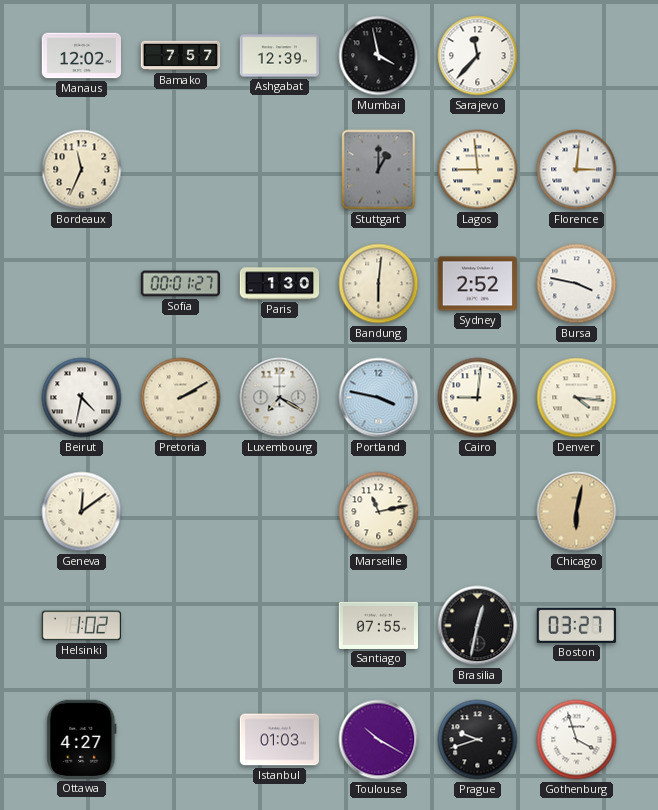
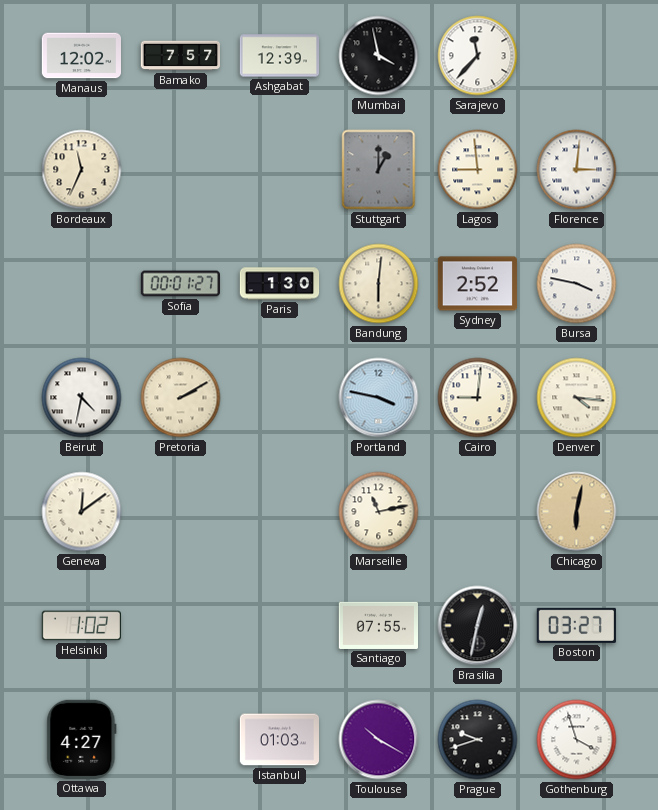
Luxembourg: 7:20 -> none
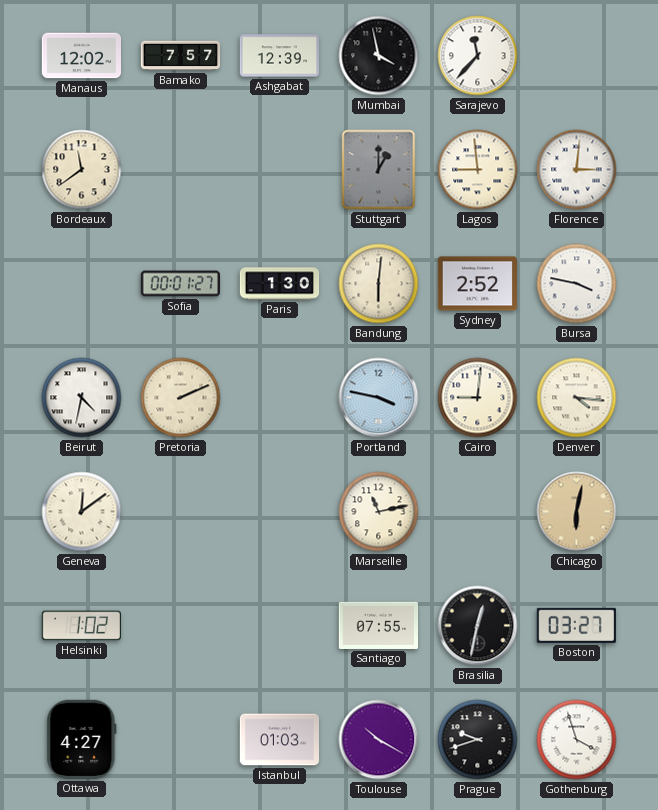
Bordeaux: 11:34 -> 11:39
Pretoria: 2:10 -> 2:11
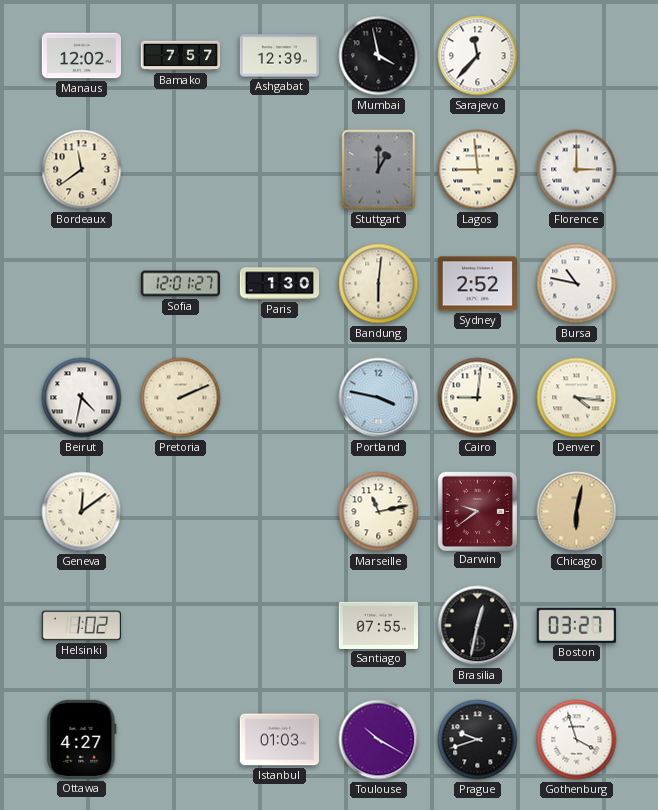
Florence: 3:01 -> 3:00
Sofia: 00:01 -> 12:01
Bursa: 3:47 -> 10:47
Darwin: none -> 9:39
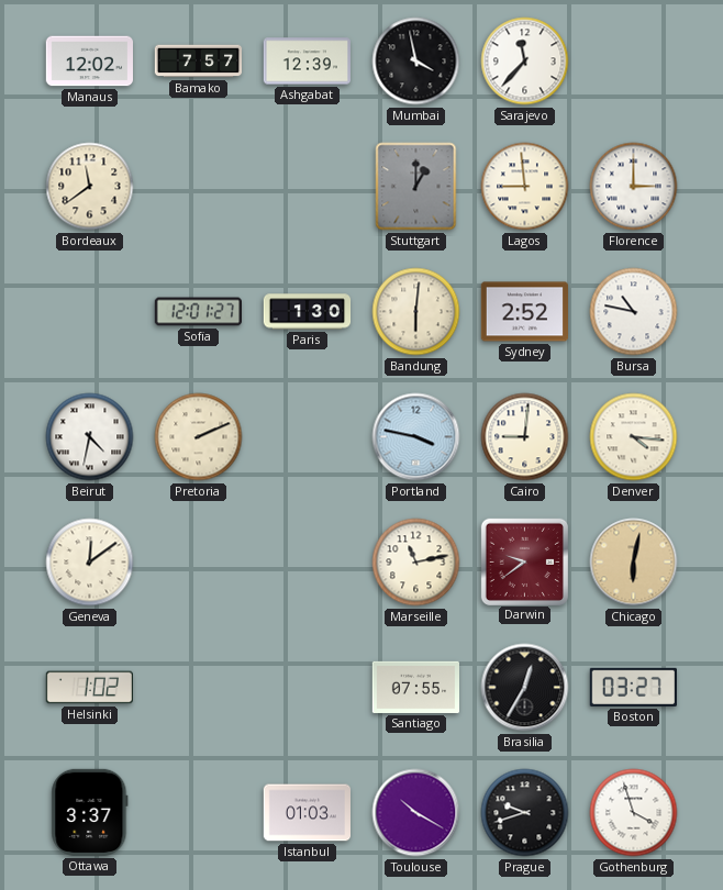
Brasilia: 12:32 -> 12:35
Ottawa: 4:27 -> 3:37
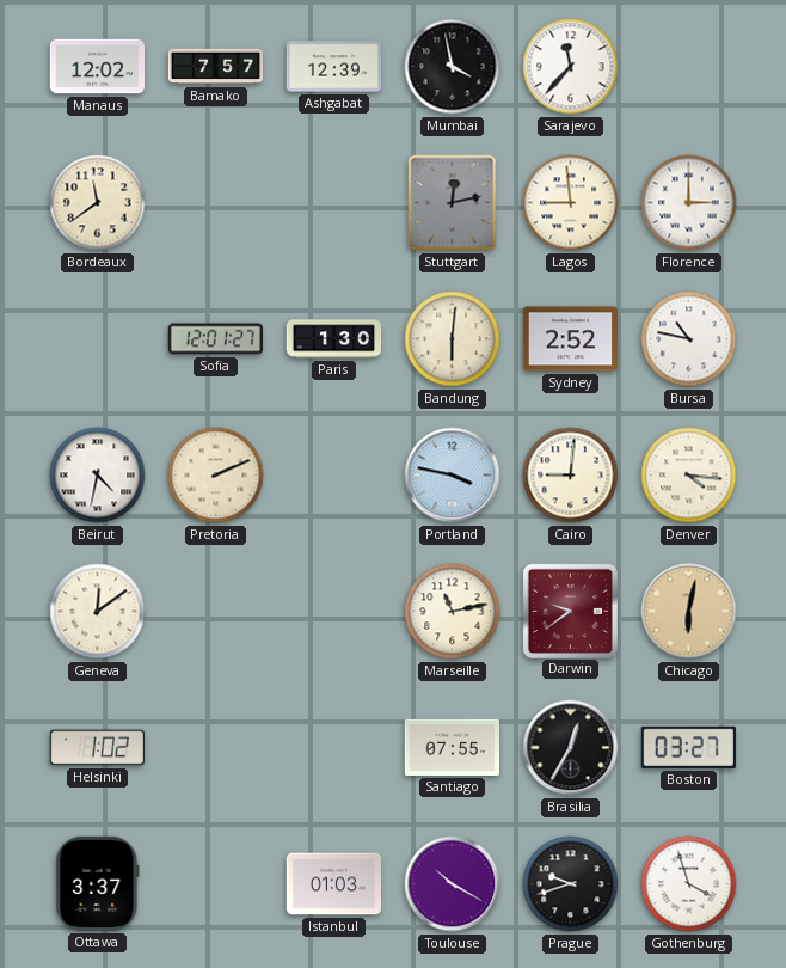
Stuttgart: 1:00 -> 12:13
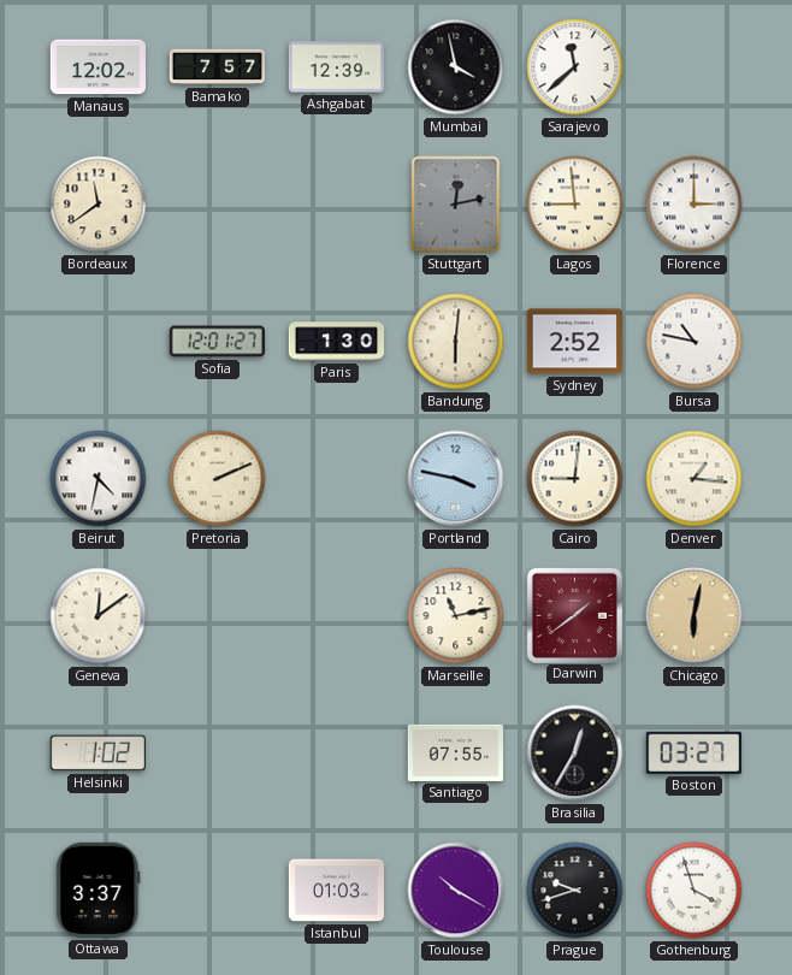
Sarajevo: 11:37 -> 11:38
Denver: 4:16 -> 1:16
Darwin: 9:39 -> 1:39
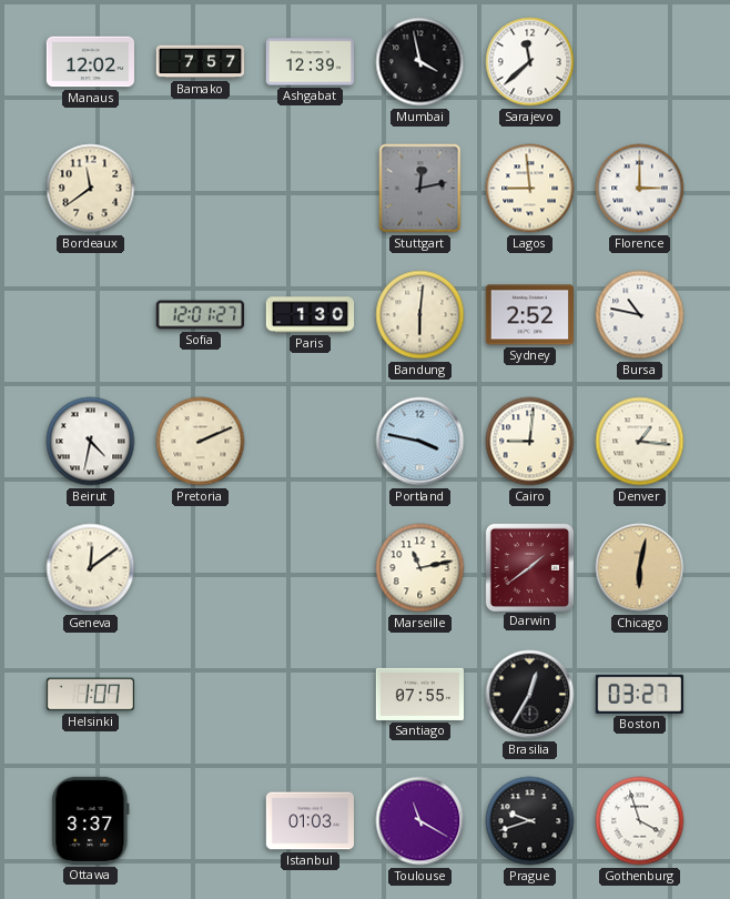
Helsinki: 1:02 -> 1:07
Toulouse: 10:20 -> 11:20
